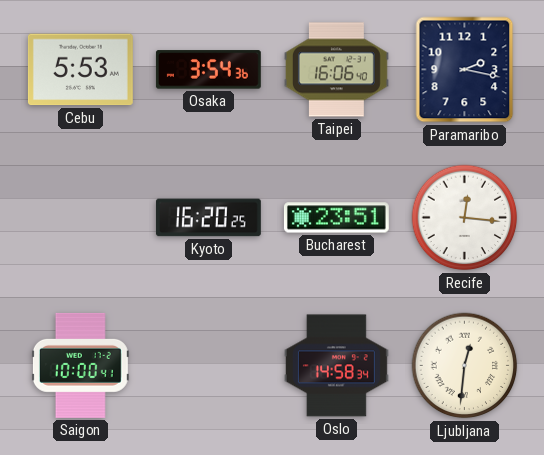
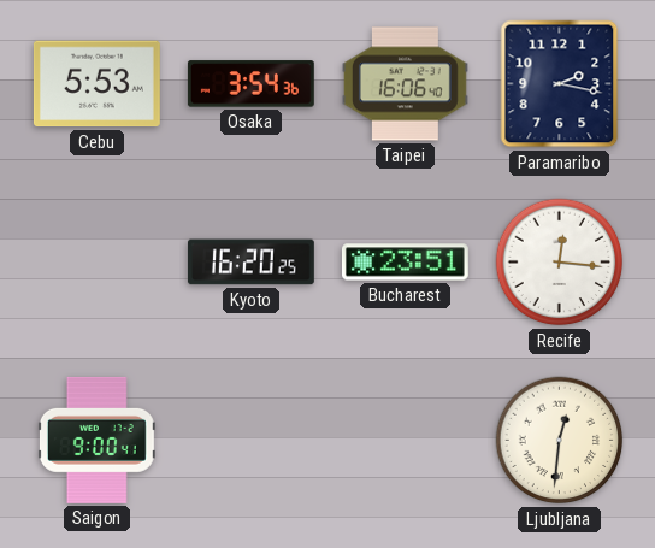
Saigon: 10:00 -> 9:00
Oslo: 14:58 -> none
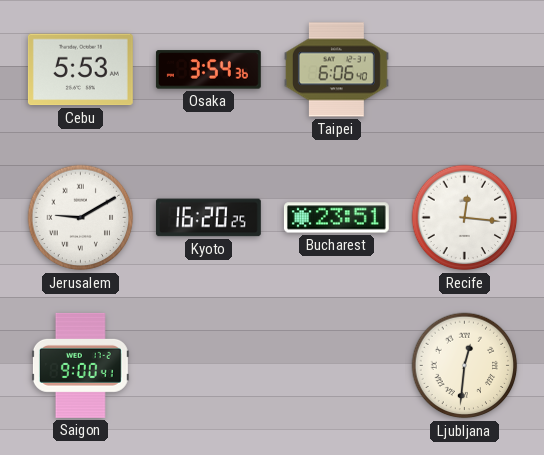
Taipei: 16:06 -> 6:06
Paramaribo: 2:17 -> none
Jerusalem: none -> 9:10
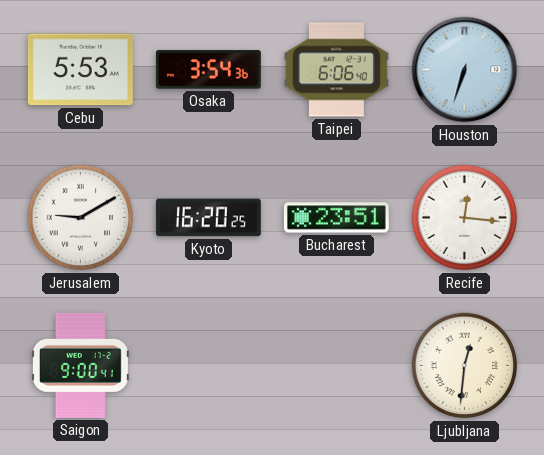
Houston: none -> 6:33
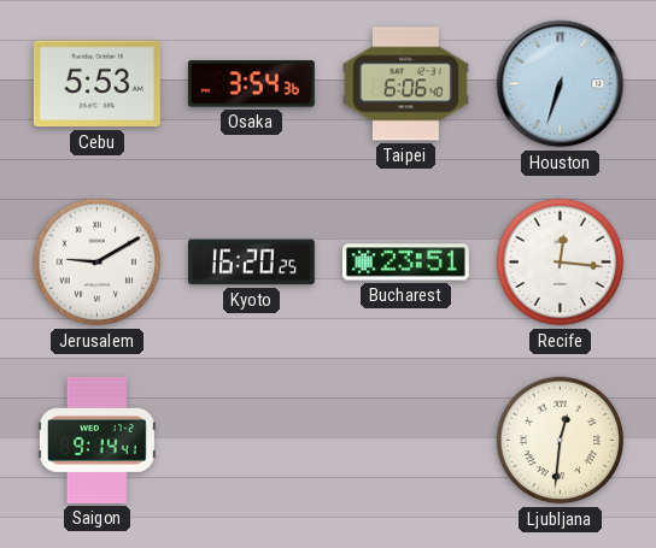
Saigon: 9:00 -> 9:14
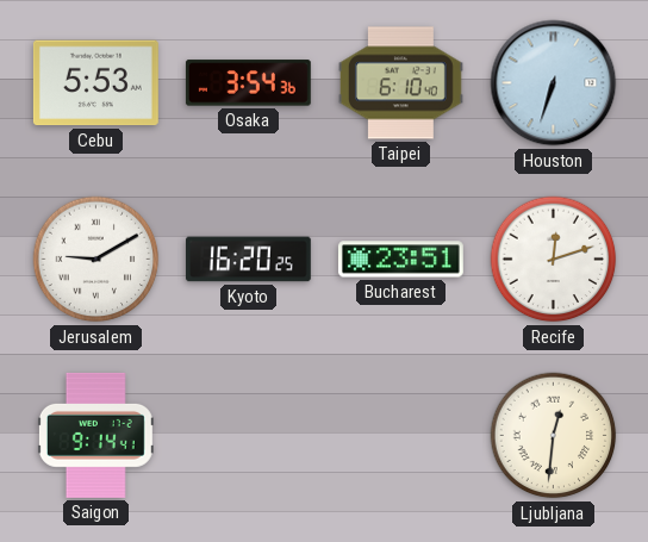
Taipei: 6:06 -> 6:10
Recife: 12:16 -> 12:12
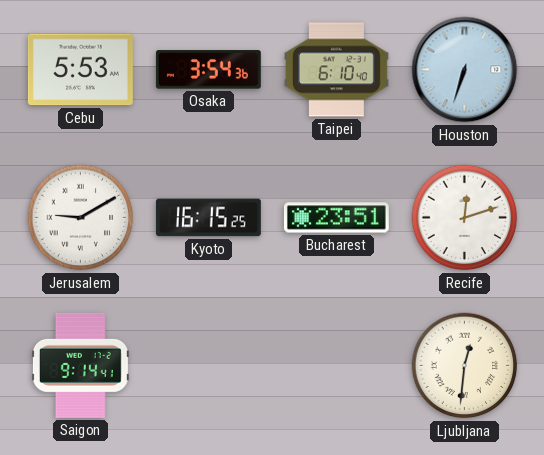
Kyoto: 16:20 -> 16:15
